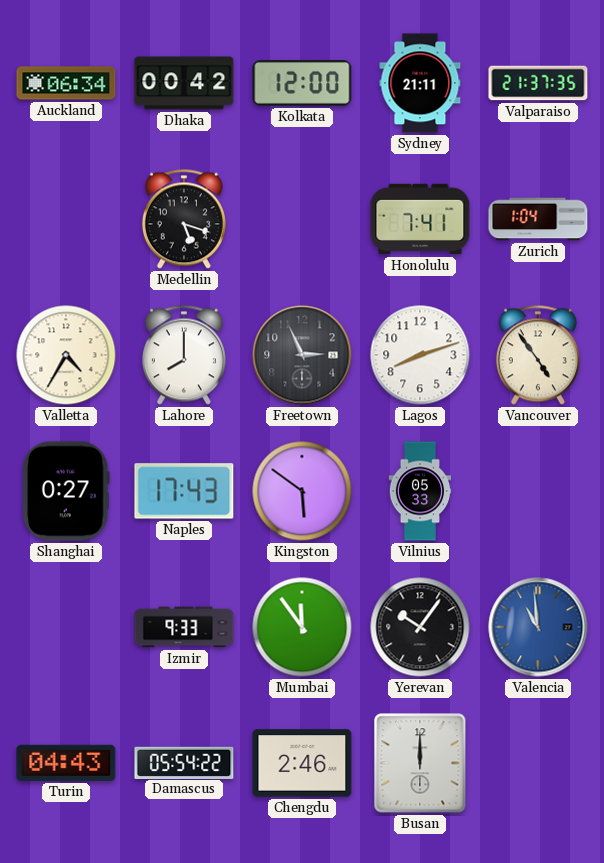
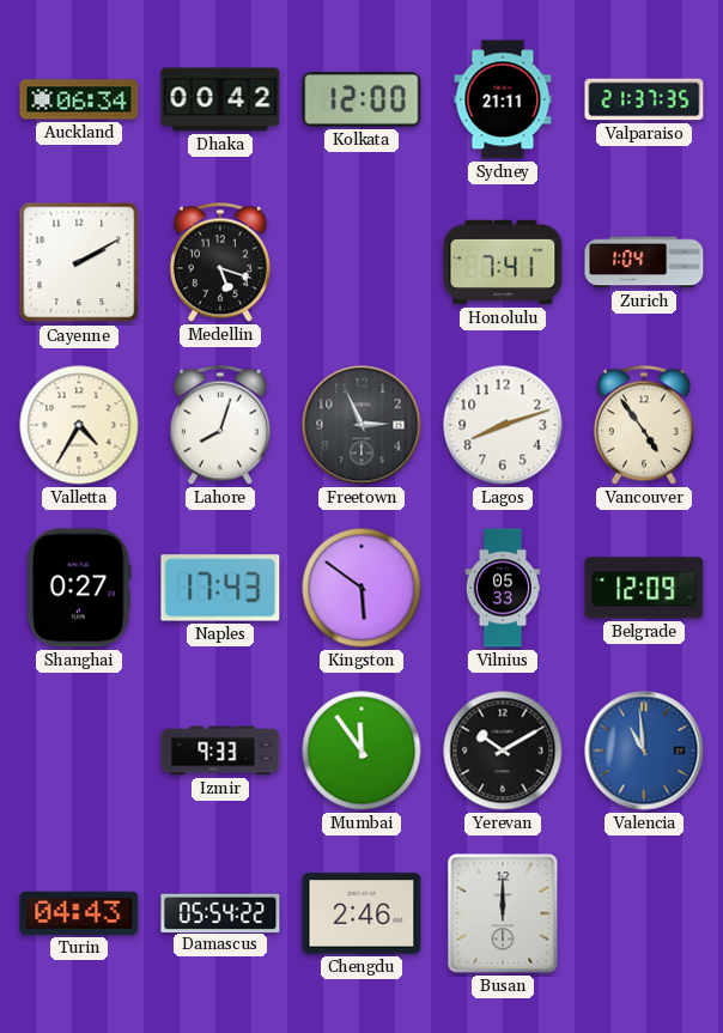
Cayenne: none -> 2:10
Lahore: 8:00 -> 8:03
Belgrade: none -> 12:09
Yerevan: 10:06 -> 10:10
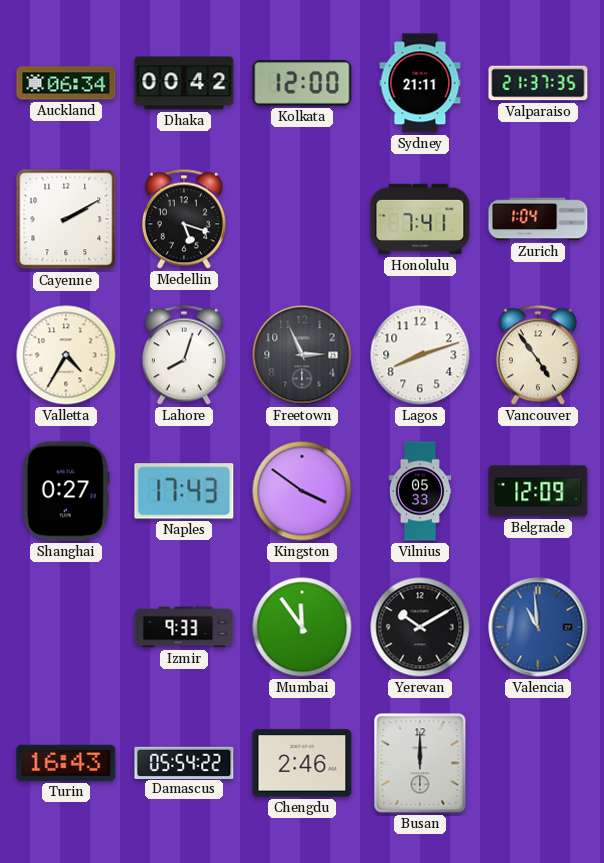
Kingston: 5:51 -> 3:51
Turin: 04:43 -> 16:43
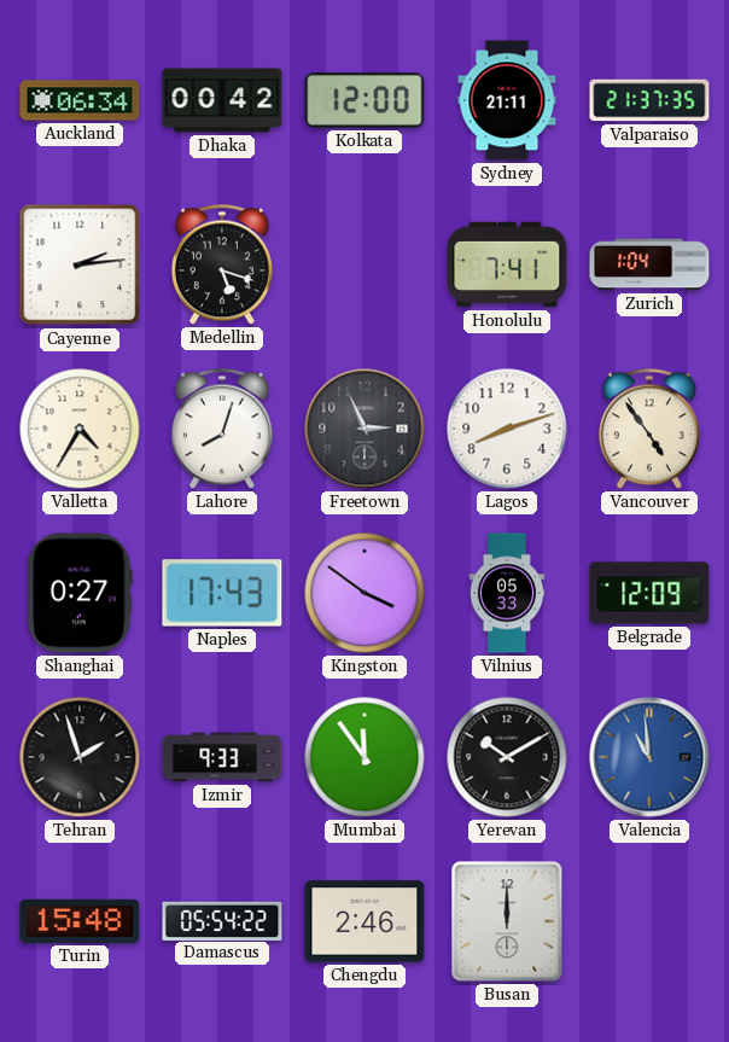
Cayenne: 2:10 -> 2:14
Tehran: none -> 1:57
Turin: 16:43 -> 15:48
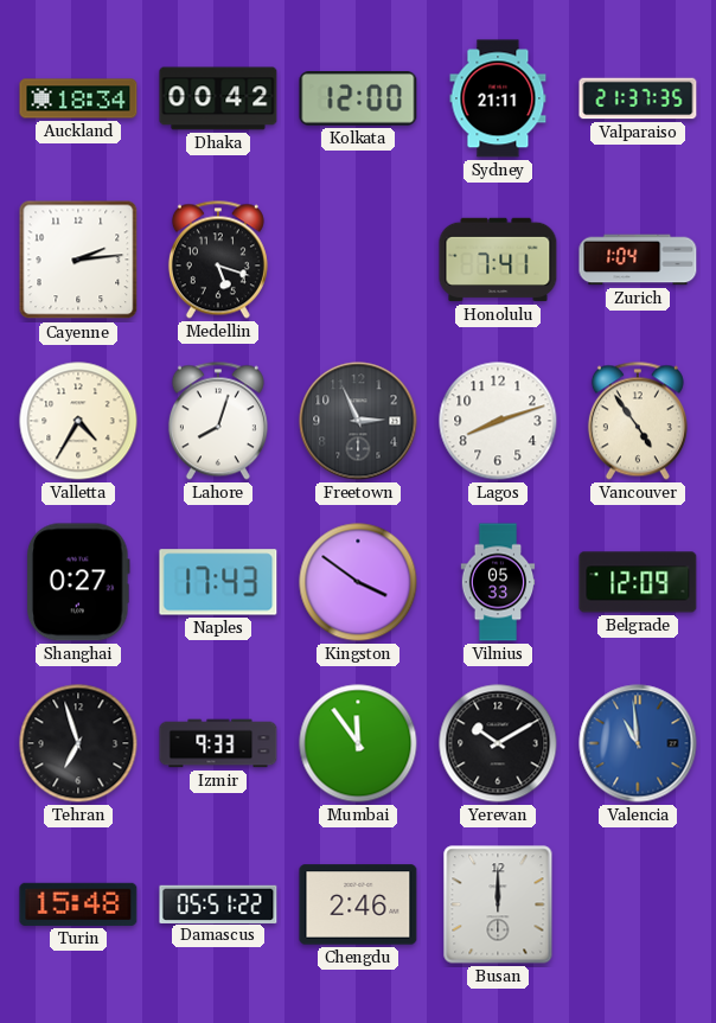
Auckland: 06:34 -> 18:34
Tehran: 1:57 -> 6:57
Damascus: 05:54 -> 05:51
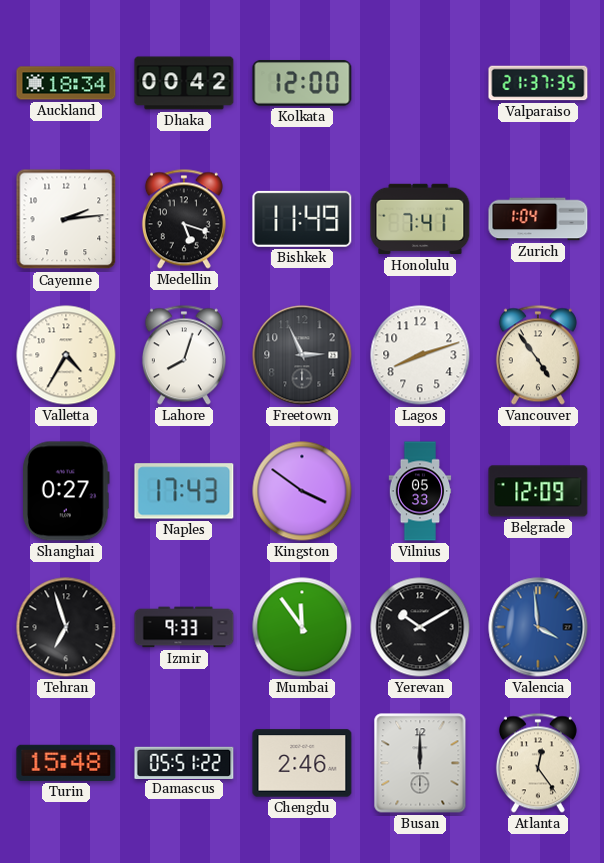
Sydney: 21:11 -> none
Bishkek: none -> 11:49
Valencia: 10:59 -> 3:59
Atlanta: none -> 12:24
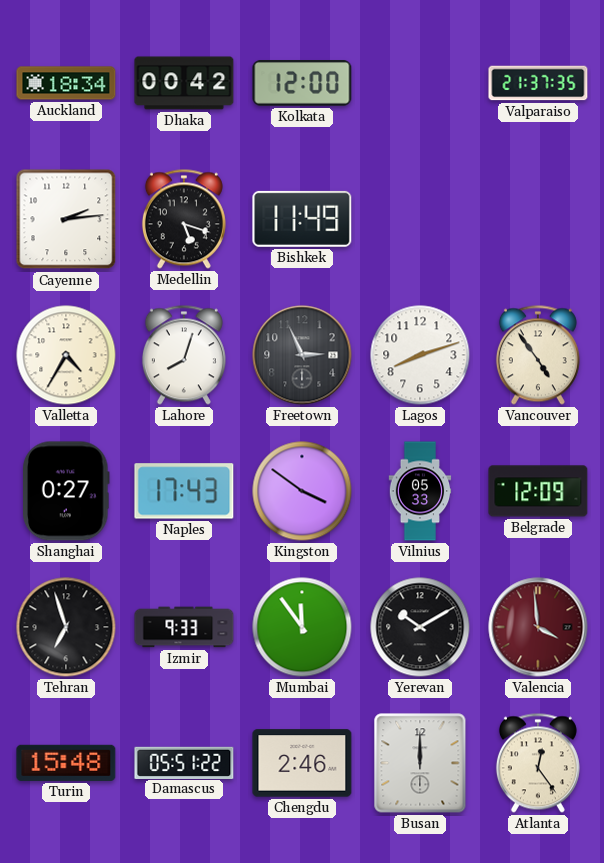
Honolulu: 7:41 -> none
Zurich: 1:04 -> none
Valencia dial: blue -> burgundy
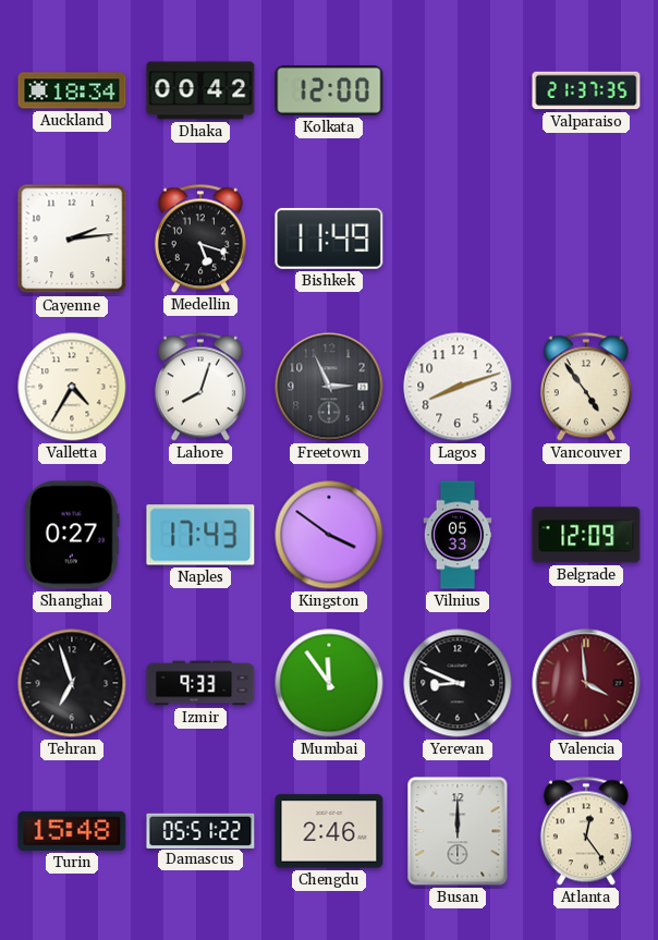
Yerevan: 10:10 -> 8:49
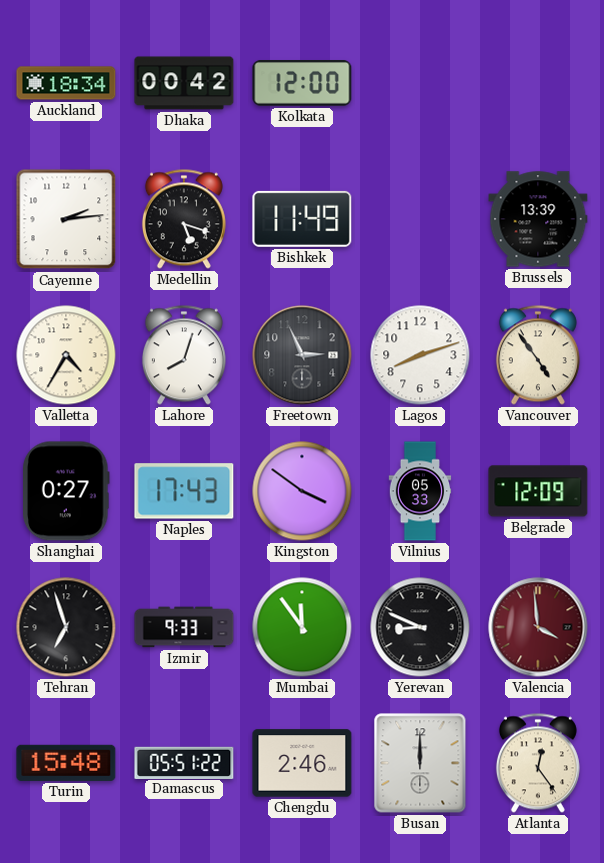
Valparaiso: 21:37 -> none
Brussels: none -> 13:39
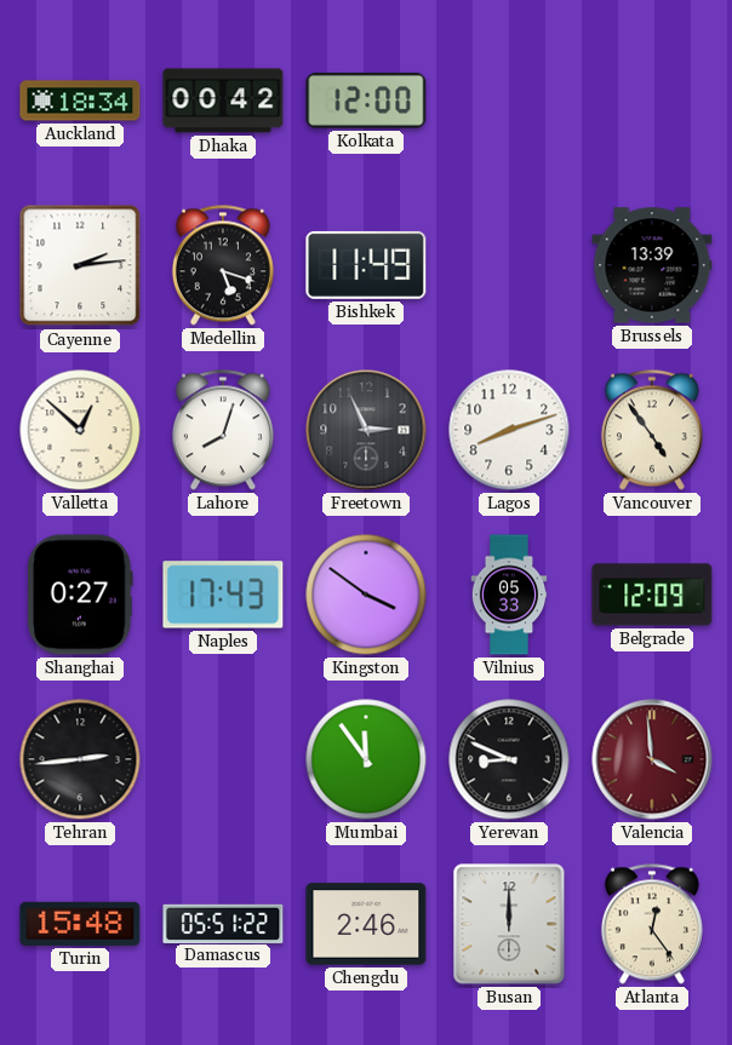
Valletta: 4:35 -> 12:52
Tehran: 6:57 -> 2:44
Izmir: 9:33 -> none
